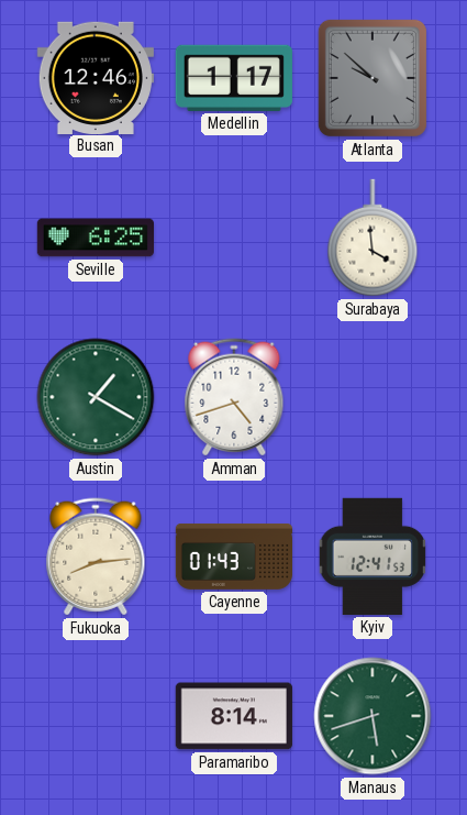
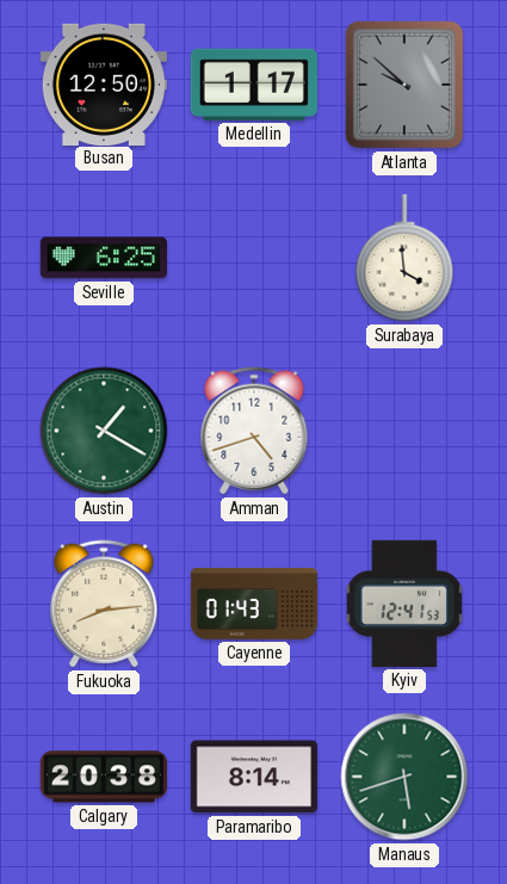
Busan: 12:46 -> 12:50
Calgary: none -> 20:38
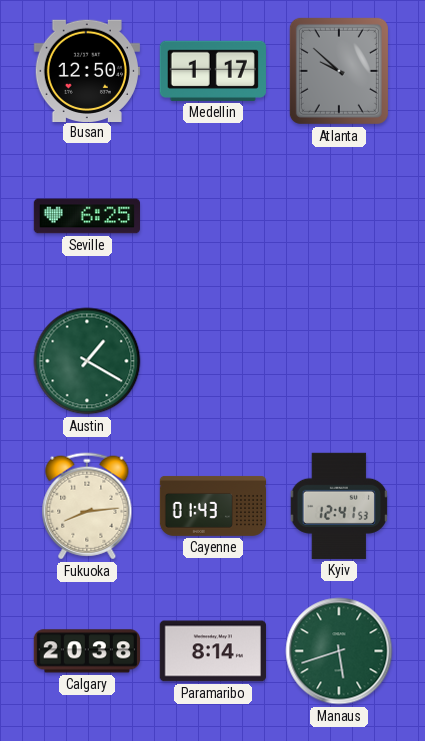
Surabaya: 3:59 -> none
Amman: 4:42 -> none
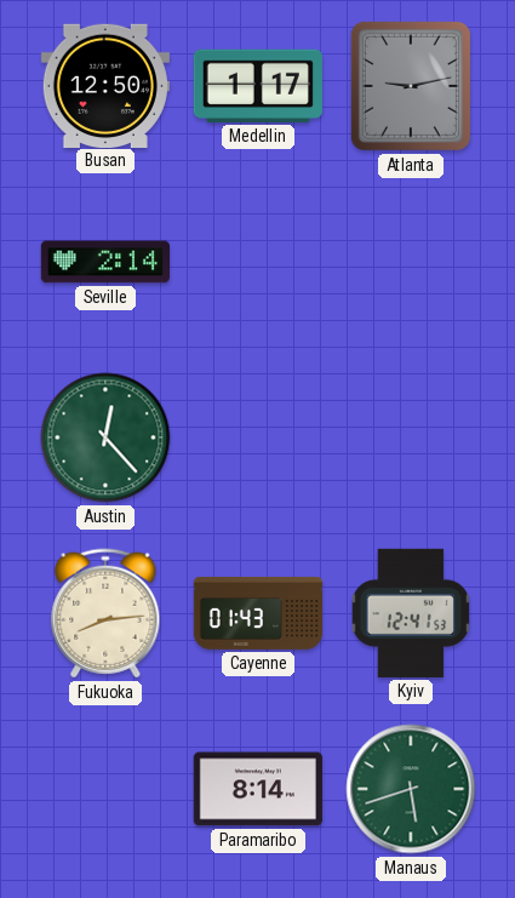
Atlanta: 9:52 -> 9:13
Seville: 6:25 -> 2:14
Austin: 1:20 -> 12:23
Calgary: 20:38 -> none
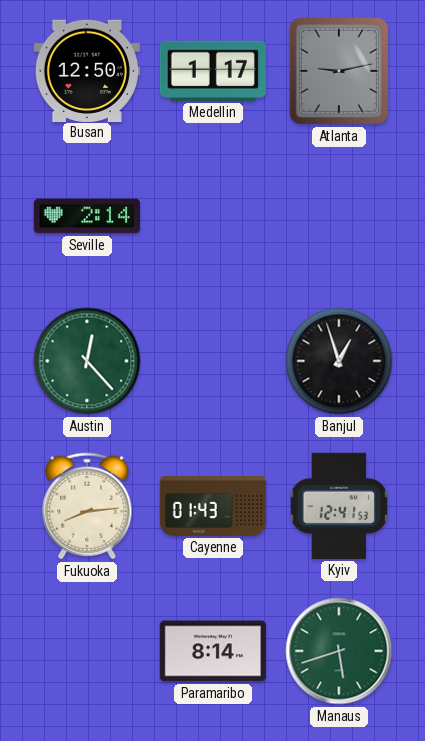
Banjul: none -> 12:57
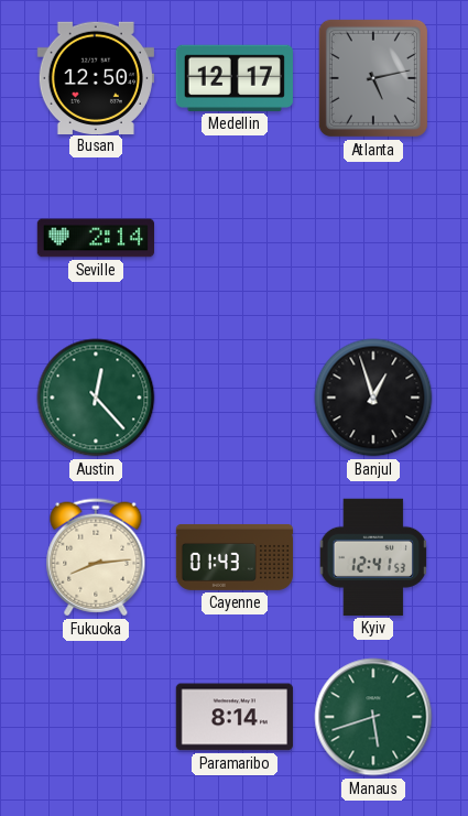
Medellin: 1:17 -> 12:17
Atlanta: 9:13 -> 5:13
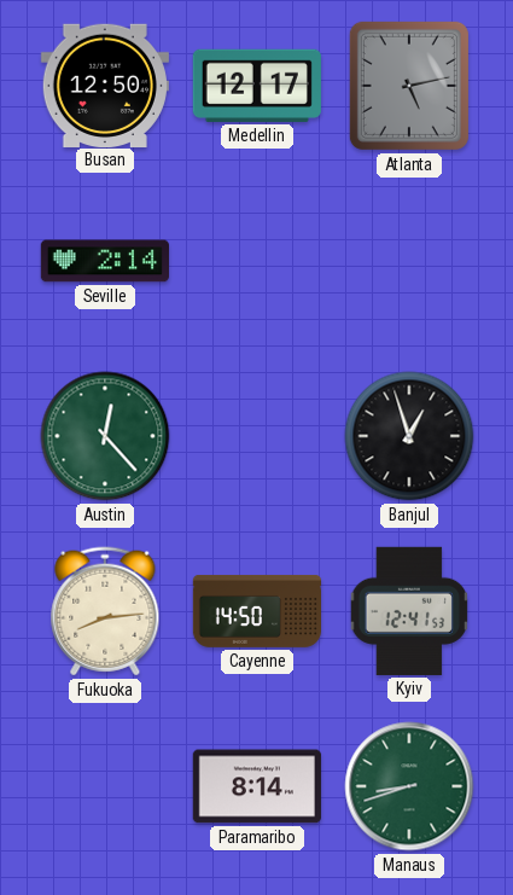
Cayenne: 01:43 -> 14:50
Manaus: 5:42 -> 8:42
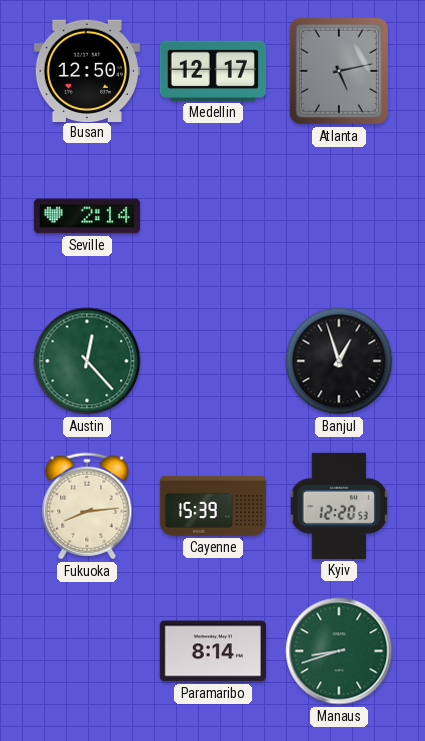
Cayenne: 14:50 -> 15:39
Kyiv: 12:41 -> 12:20
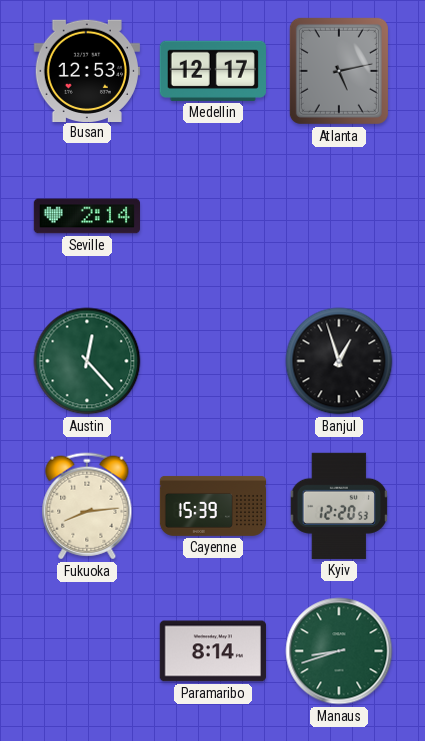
Busan: 12:50 -> 12:53
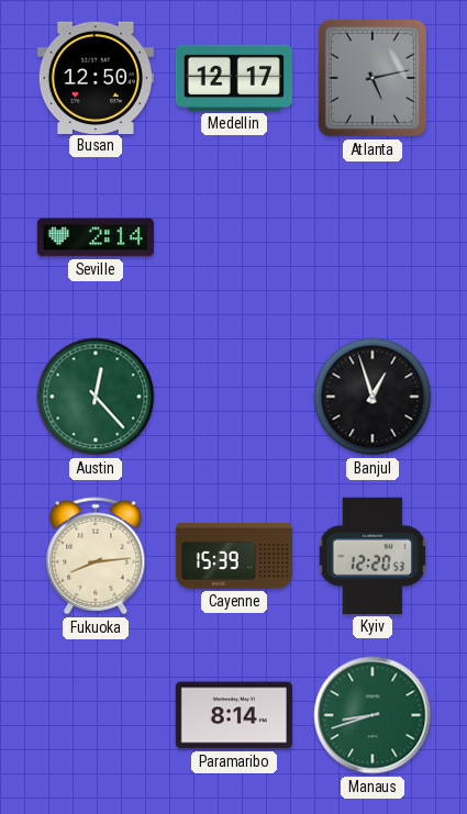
Busan: 12:53 -> 12:50
